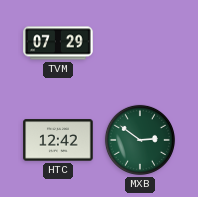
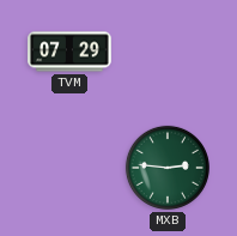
HTC: 12:42 -> none
MXB: 2:51 -> 2:46
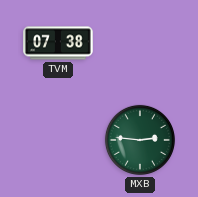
TVM: 07:29 -> 07:38
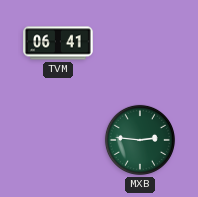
TVM: 07:38 -> 06:41
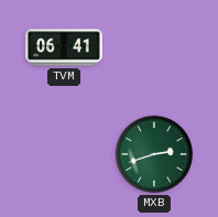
MXB: 2:46 -> 2:42
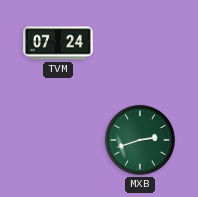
TVM: 06:41 -> 07:24
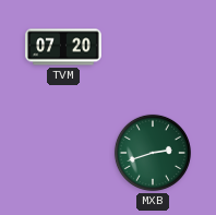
TVM: 07:24 -> 07:20
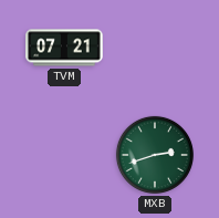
TVM: 07:20 -> 07:21
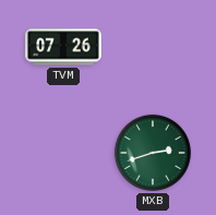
TVM: 07:21 -> 07:26
